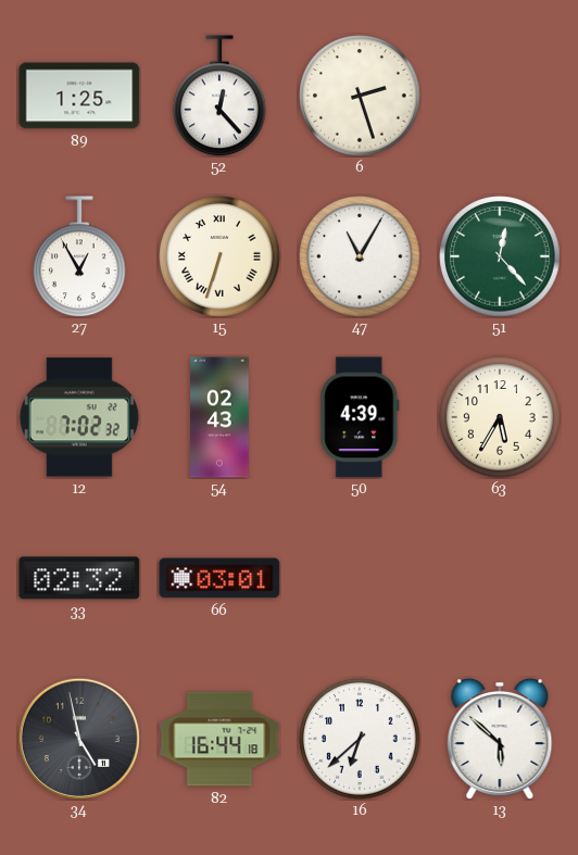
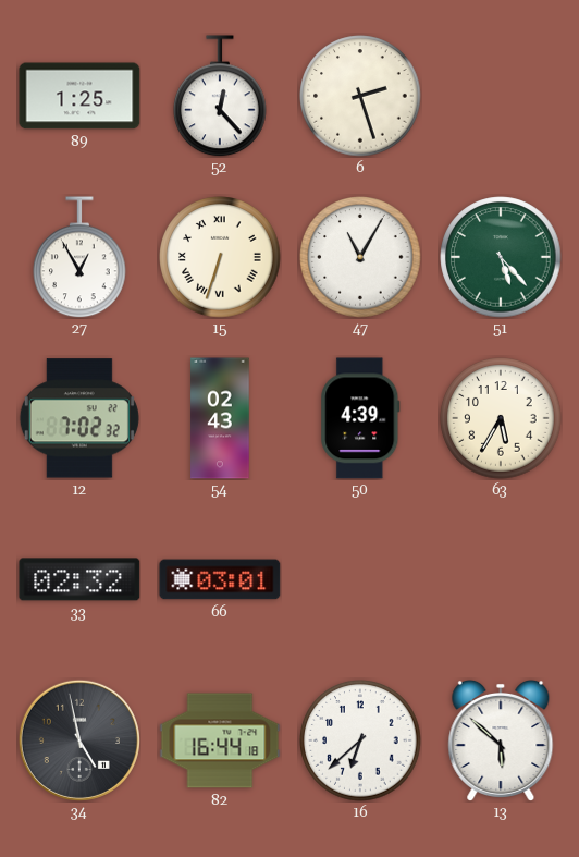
51: 12:23 -> 5:23
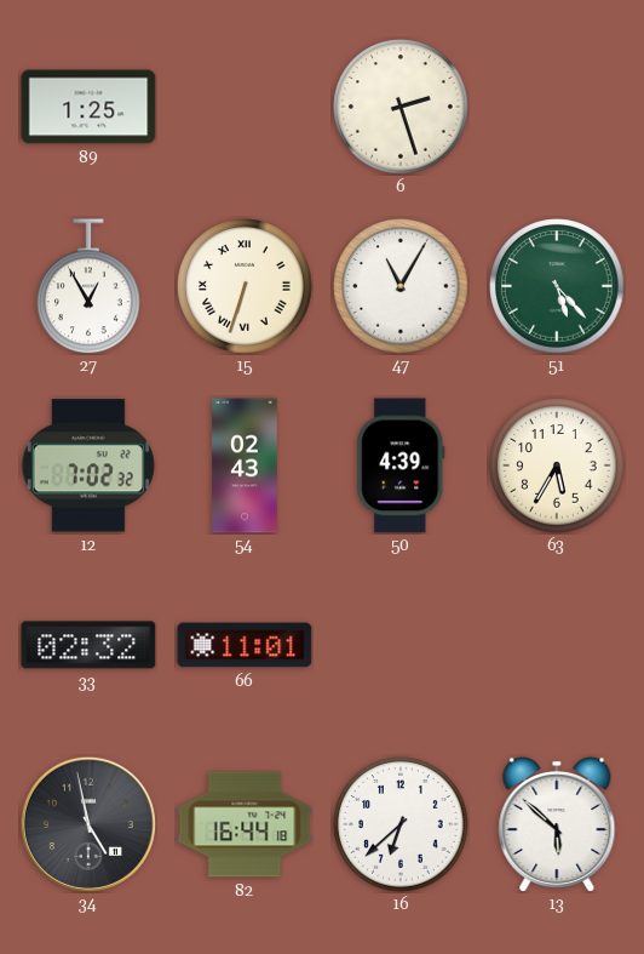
52: 12:23 -> none
66: 03:01 -> 11:01
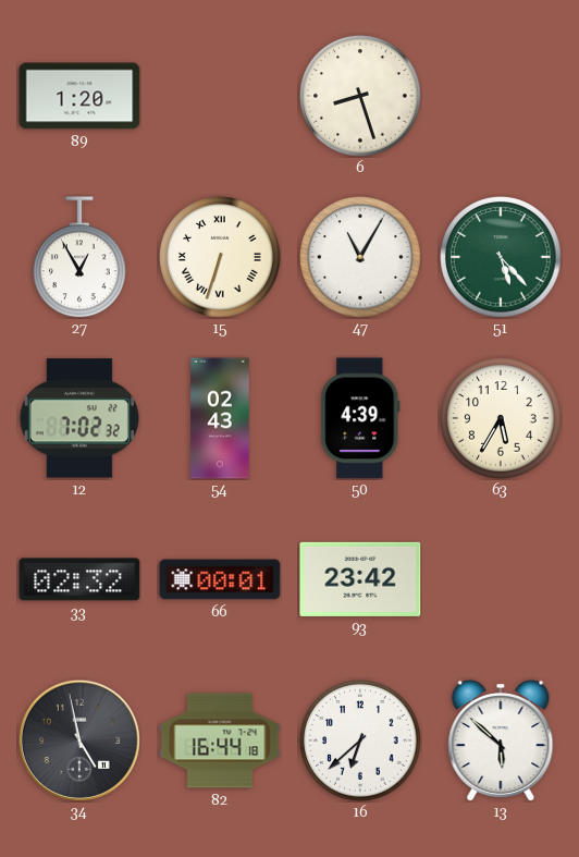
89: 1:25 -> 1:20
6: 2:27 -> 8:27
66: 11:01 -> 00:01
93: none -> 23:42
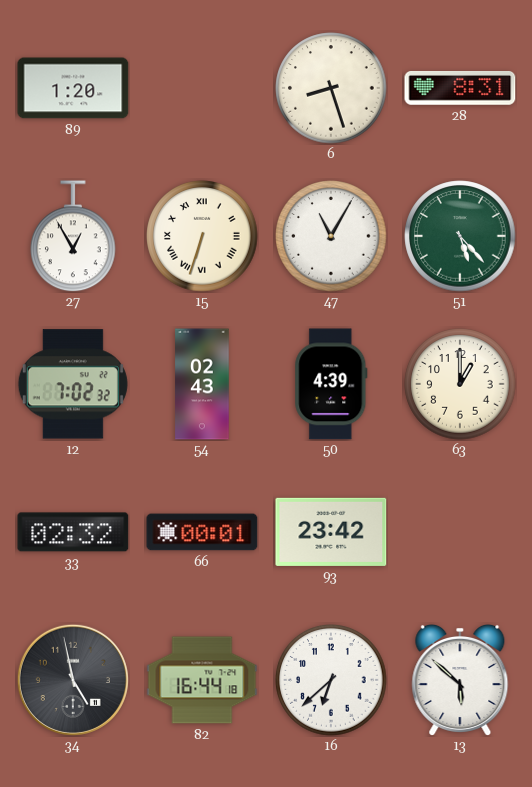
28: none -> 8:31
63: 5:35 -> 1:00
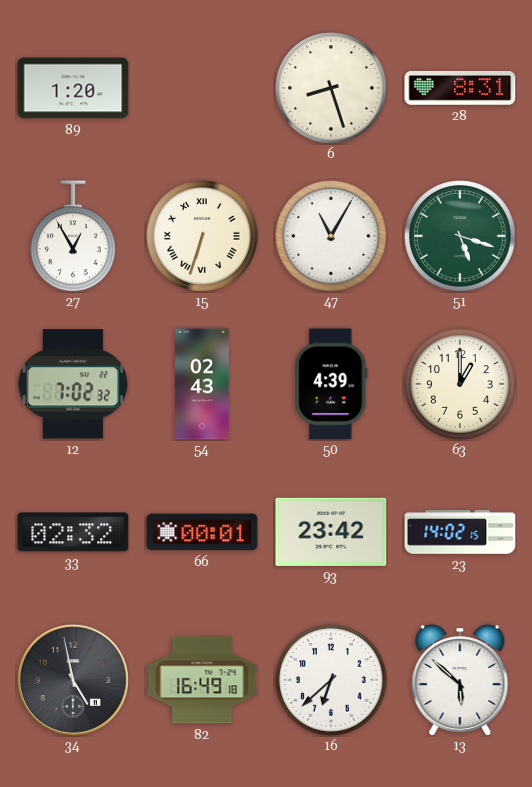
51: 5:23 -> 5:18
23: none -> 14:02
82: 16:44 -> 16:49
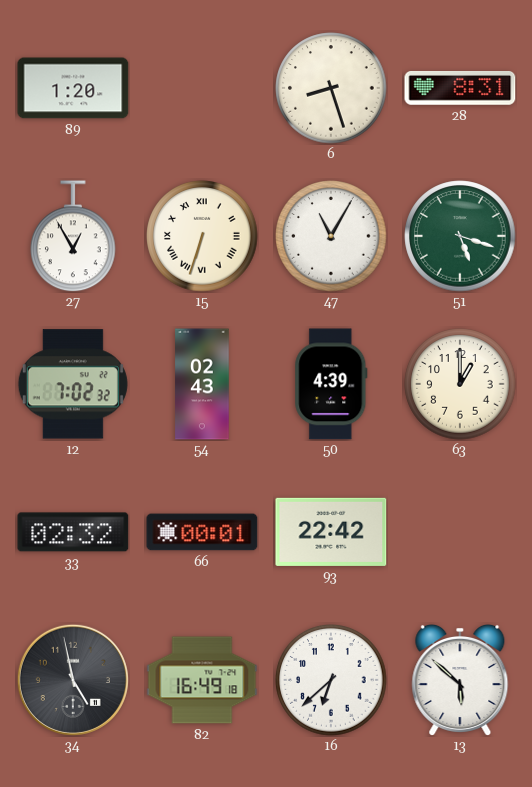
93: 23:42 -> 22:42
23: 14:02 -> none
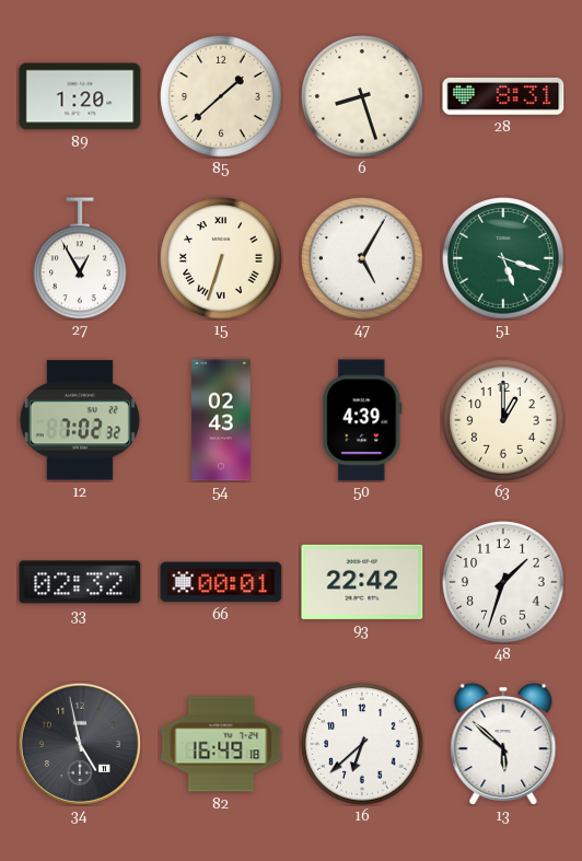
85: none -> 1:38
47: 11:05 -> 5:05
48: none -> 1:33
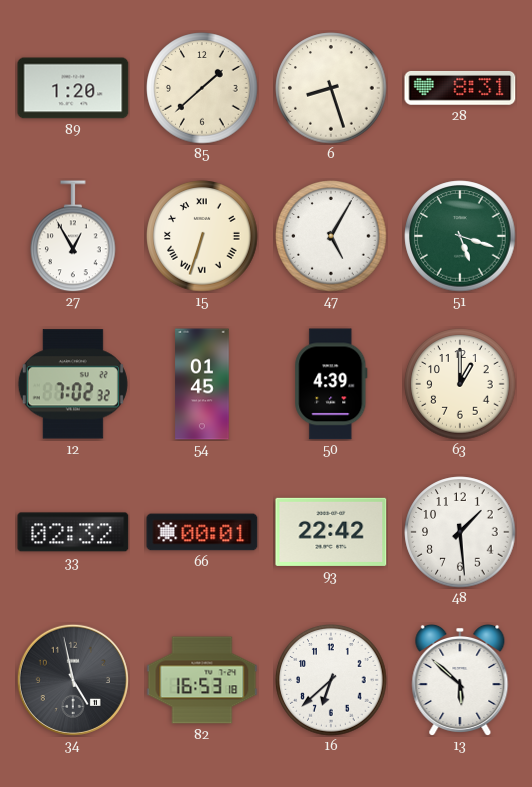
54: 02:43 -> 01:45
48: 1:33 -> 1:29
82: 16:49 -> 16:53
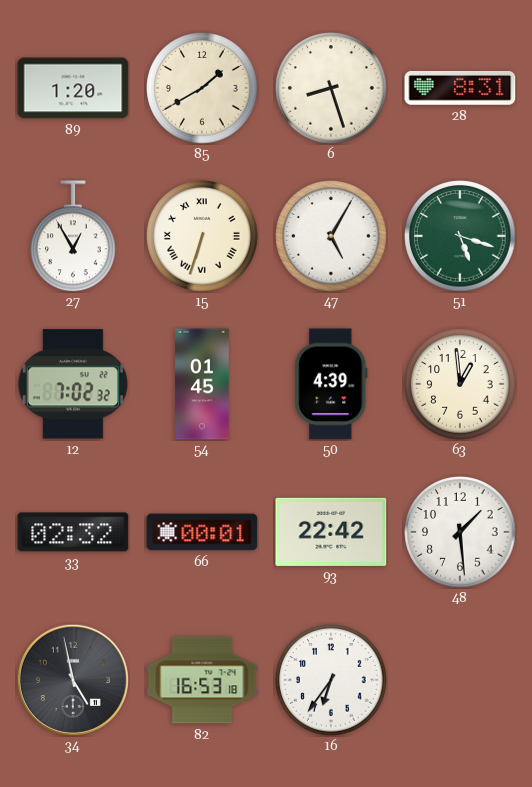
85: 1:38 -> 1:40
63: 1:00 -> 12:59
16: 6:38 -> 6:36
13: 5:52 -> none
